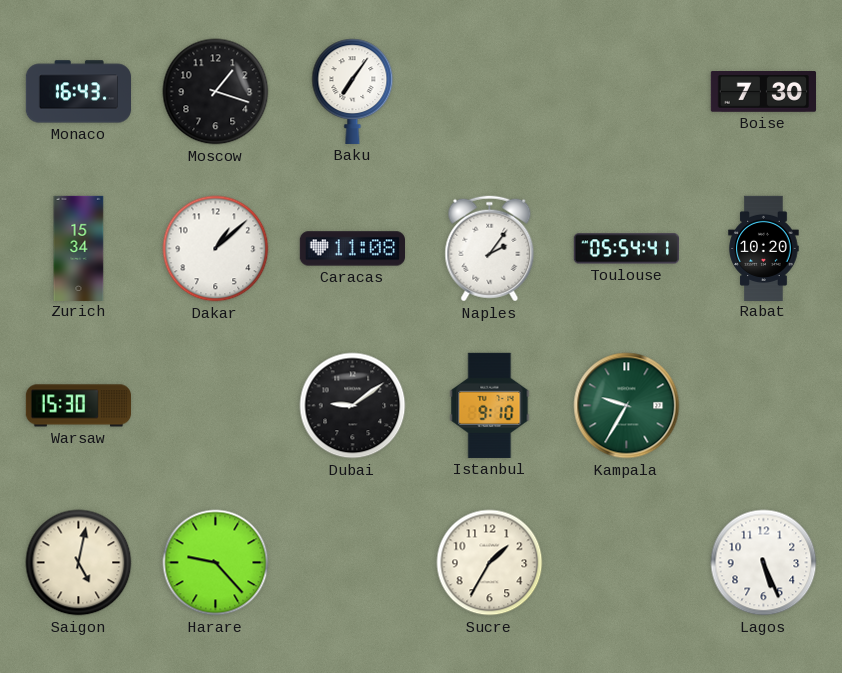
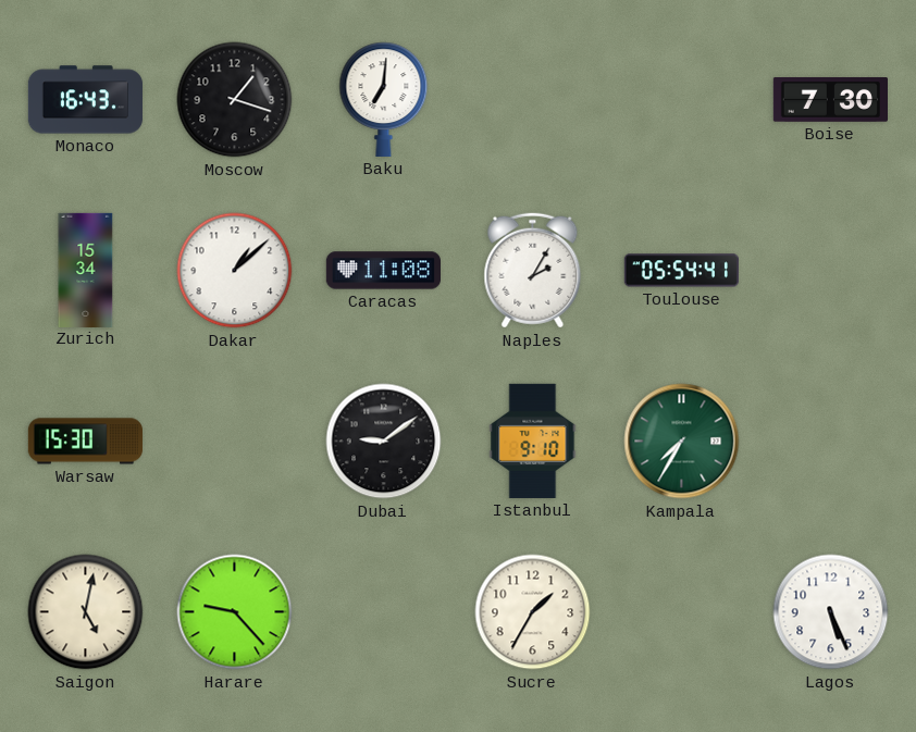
Baku: 7:06 -> 7:01
Naples: 2:06 -> 2:05
Rabat: 10:20 -> none
Kampala: 9:35 -> 7:35
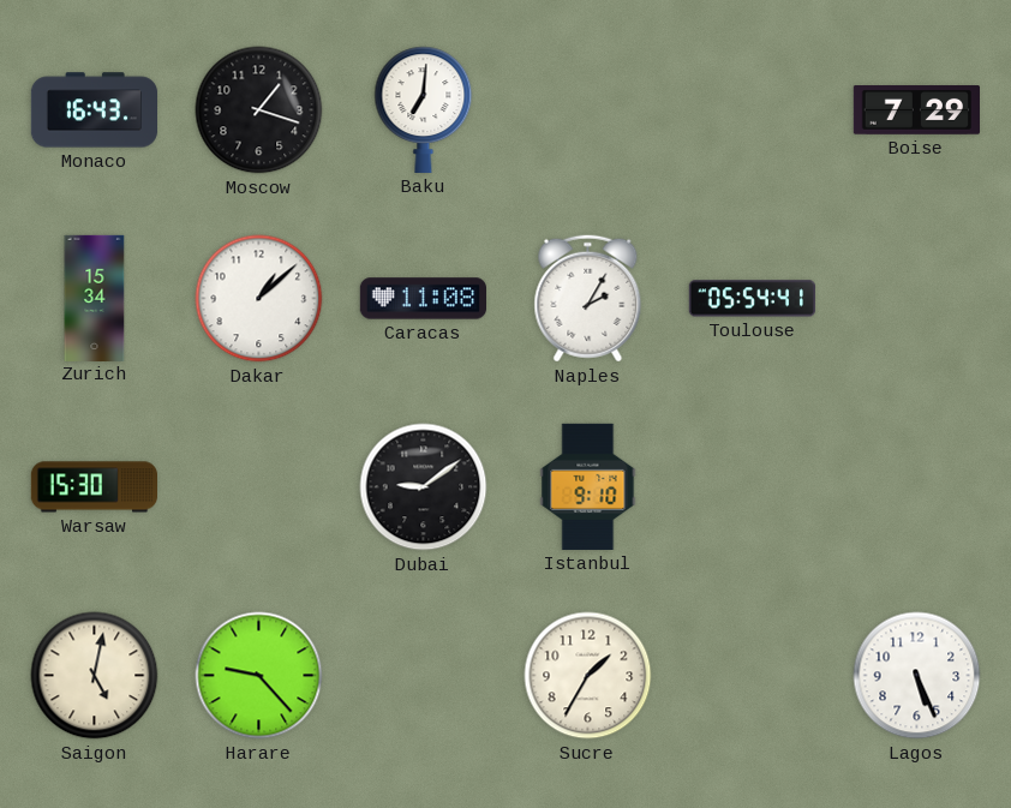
Boise: 7:30 -> 7:29
Kampala: 7:35 -> none
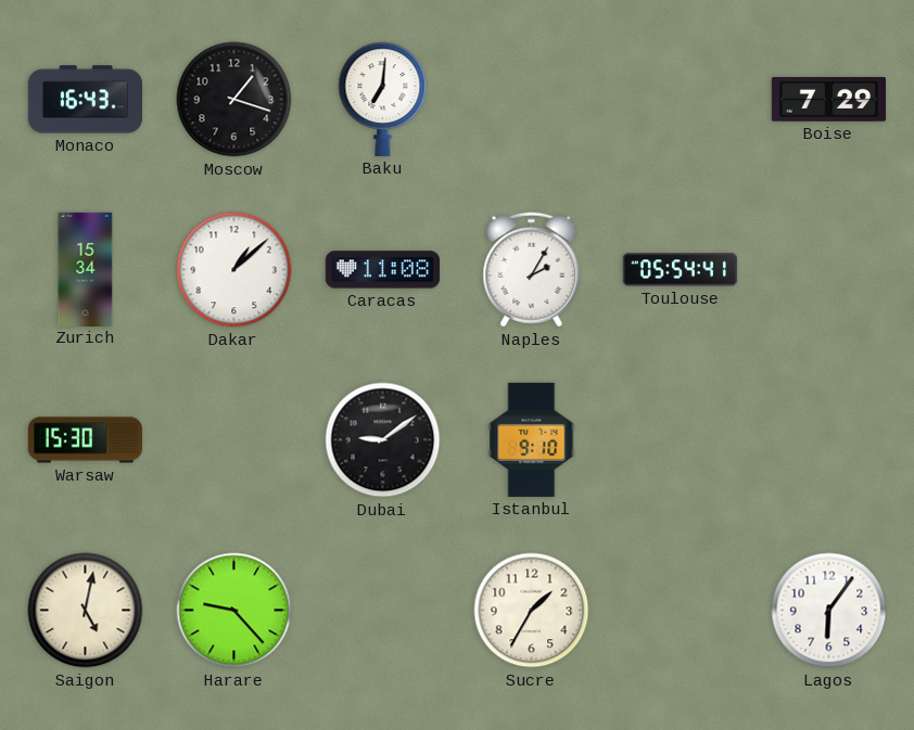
Lagos: 5:26 -> 6:06
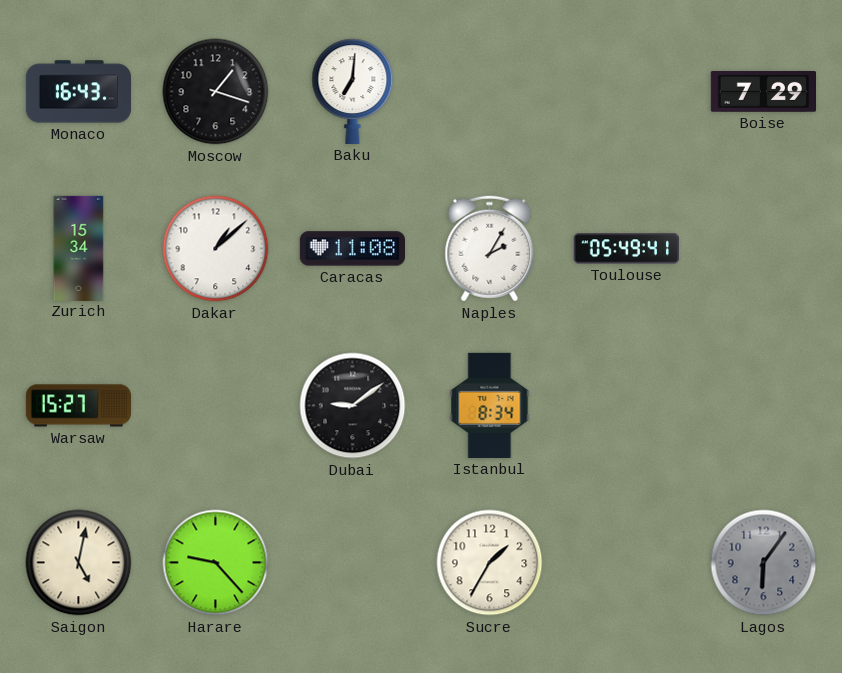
Toulouse: 05:54 -> 05:49
Warsaw: 15:30 -> 15:27
Istanbul: 9:10 -> 8:34
Lagos dial: white -> grey
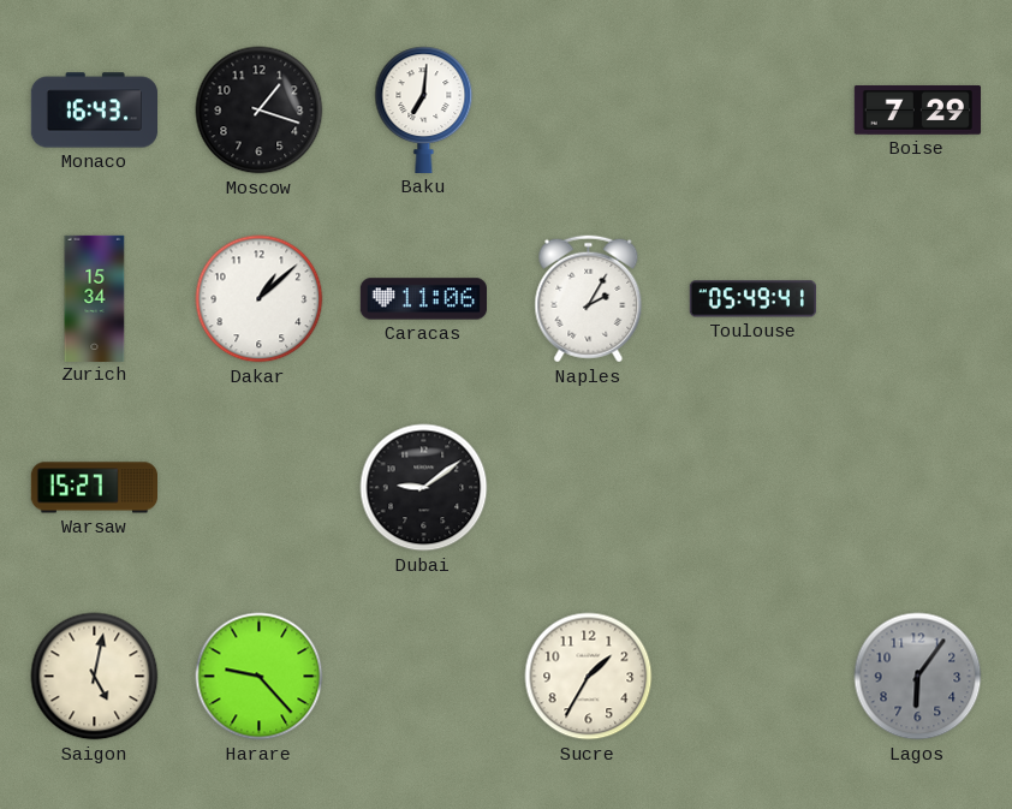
Caracas: 11:08 -> 11:06
Istanbul: 8:34 -> none
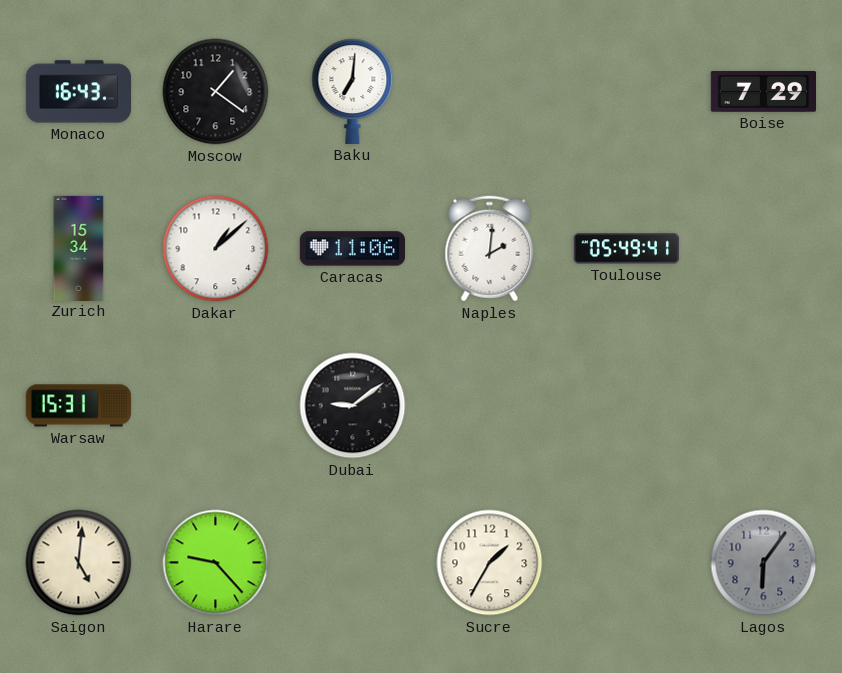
Moscow: 1:18 -> 1:21
Naples: 2:05 -> 2:01
Warsaw: 15:27 -> 15:31
Saigon: 5:02 -> 5:01
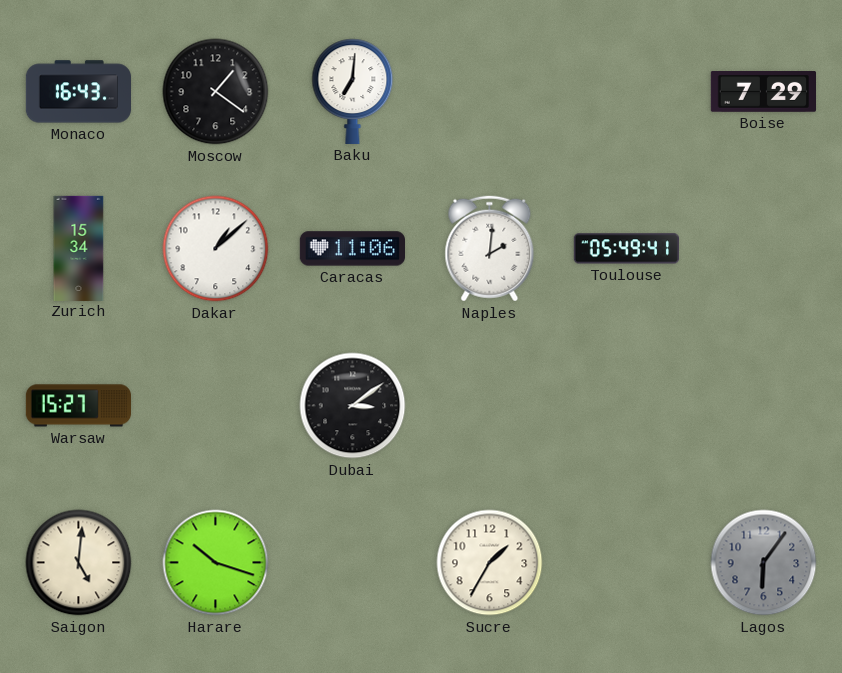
Warsaw: 15:31 -> 15:27
Dubai: 9:09 -> 3:09
Harare: 9:23 -> 10:18
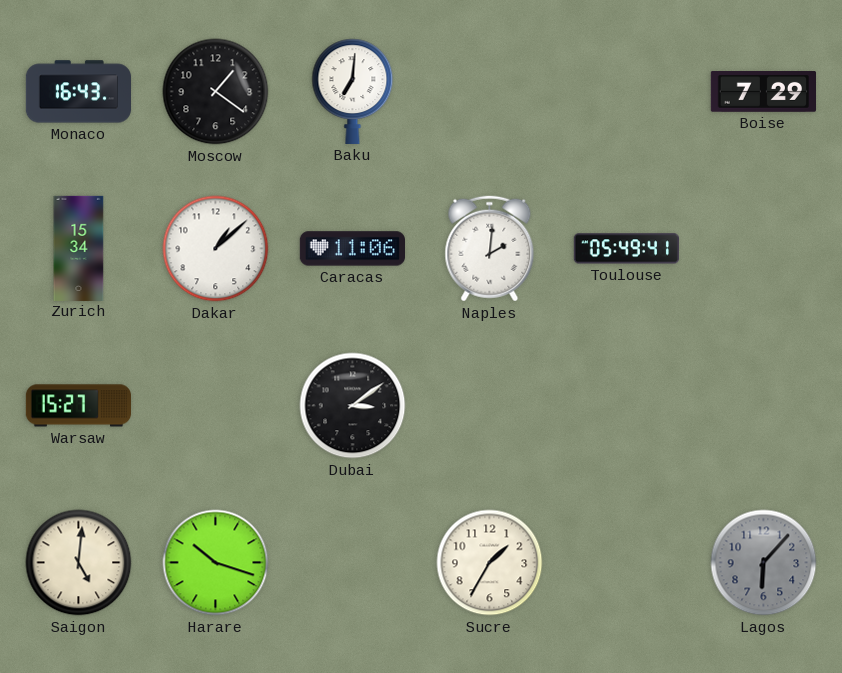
Lagos: 6:06 -> 6:07
